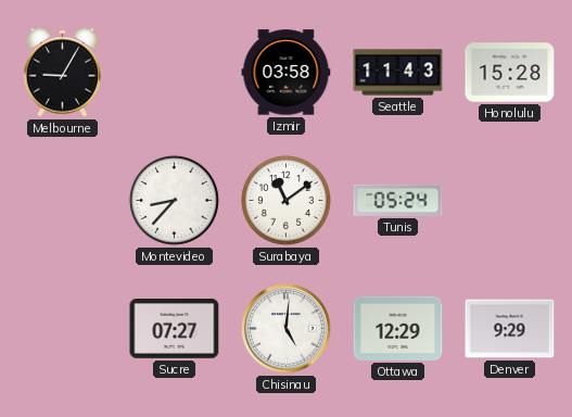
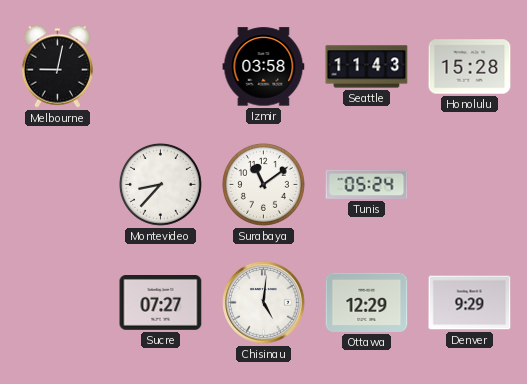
Melbourne: 9:05 -> 9:02
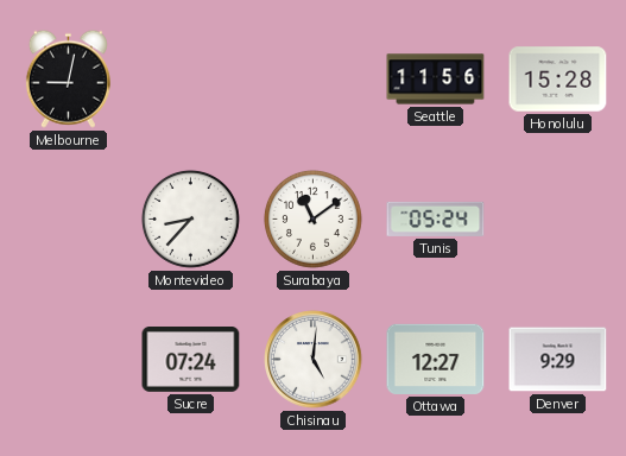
Izmir: 03:58 -> none
Seattle: 11:43 -> 11:56
Sucre: 07:27 -> 07:24
Ottawa: 12:29 -> 12:27
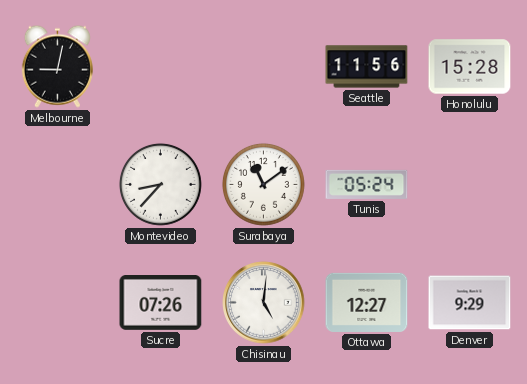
Sucre: 07:24 -> 07:26
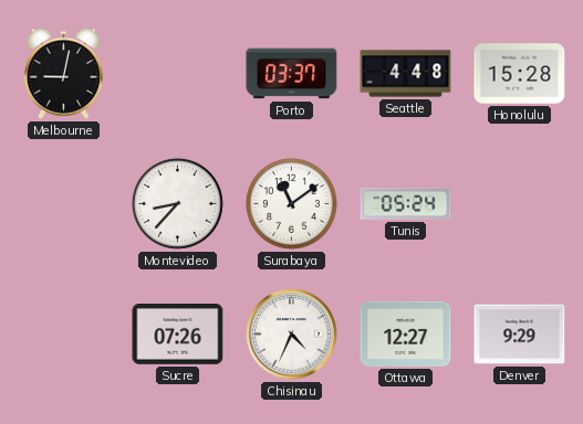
Porto: none -> 03:37
Seattle: 11:56 -> 4:48
Chisinau: 5:01 -> 4:34
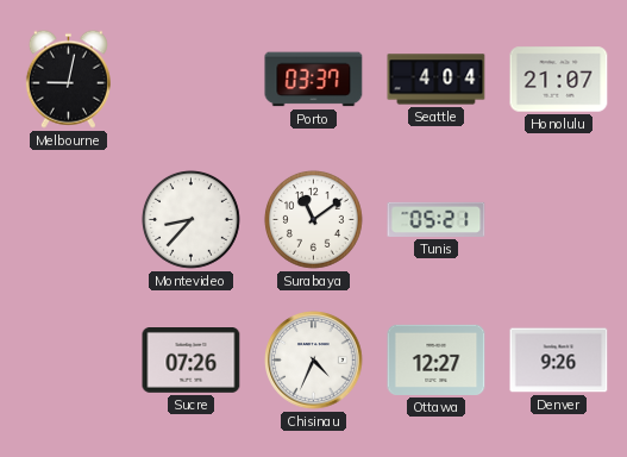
Seattle: 4:48 -> 4:04
Honolulu: 15:28 -> 21:07
Tunis: 05:24 -> 05:21
Denver: 9:29 -> 9:26
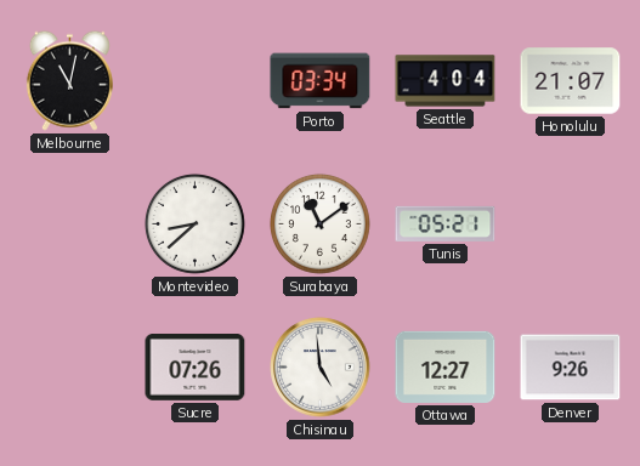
Melbourne: 9:02 -> 11:02
Porto: 03:37 -> 03:34
Montevideo: 8:37 -> 8:38
Chisinau: 4:34 -> 4:59
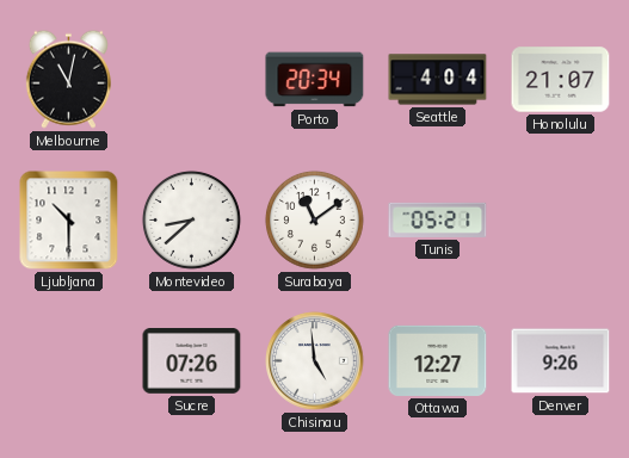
Porto: 03:34 -> 20:34
Ljubljana: none -> 10:30
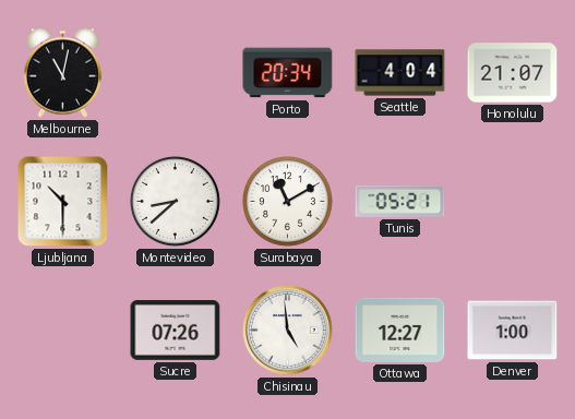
Surabaya: 11:09 -> 11:10
Denver: 9:26 -> 1:00
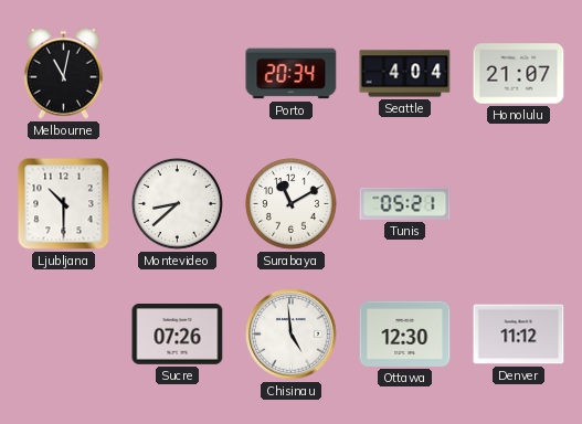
Ottawa: 12:27 -> 12:30
Denver: 1:00 -> 11:12
